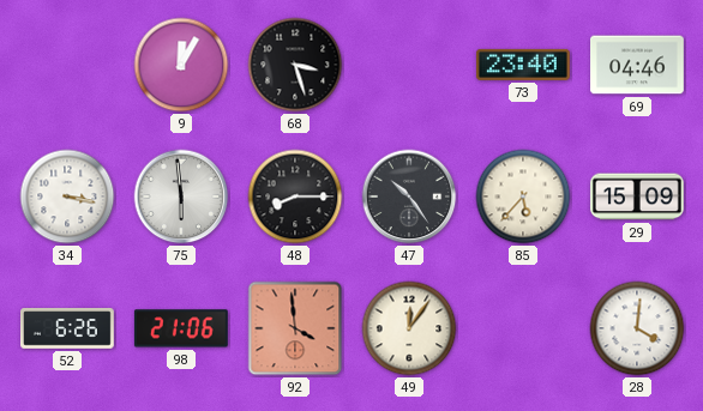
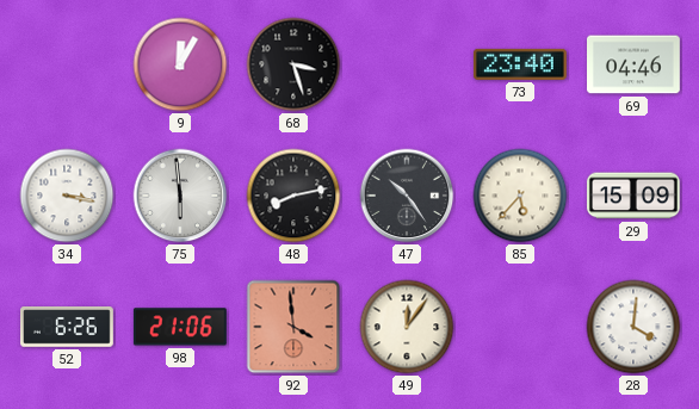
48: 8:15 -> 8:13
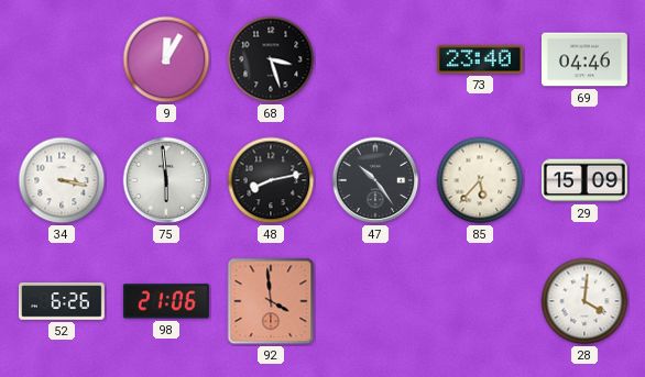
49: 12:06 -> none
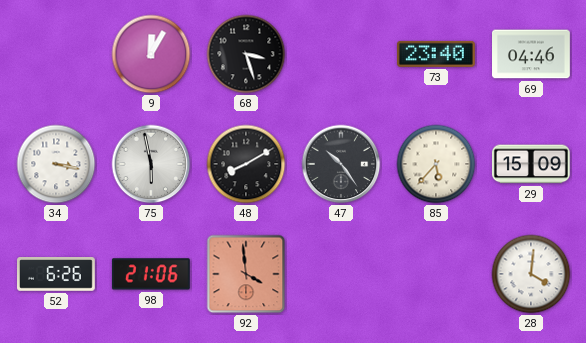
75: 5:59 -> 5:58
48: 8:13 -> 8:10
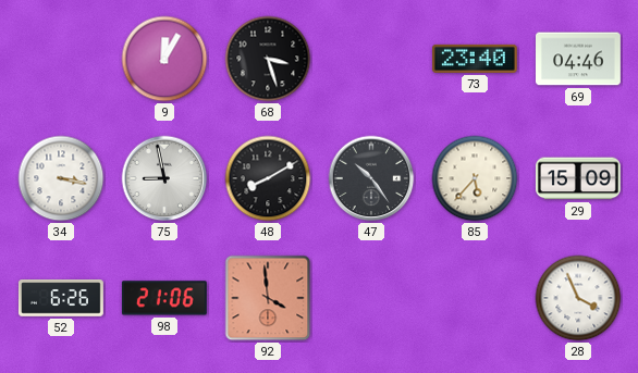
75: 5:58 -> 8:58
28: 4:01 -> 3:56
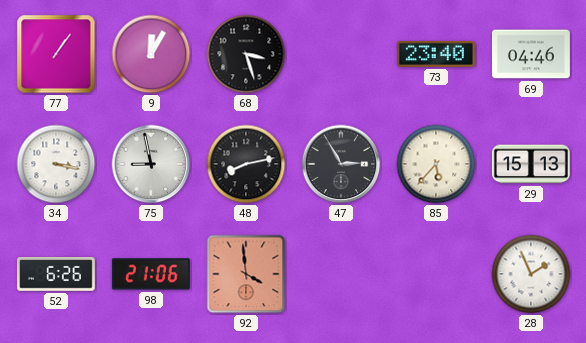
77: none -> 1:06
48: 8:10 -> 8:13
47: 10:24 -> 2:55
29: 15:09 -> 15:13
28: 3:56 -> 1:56
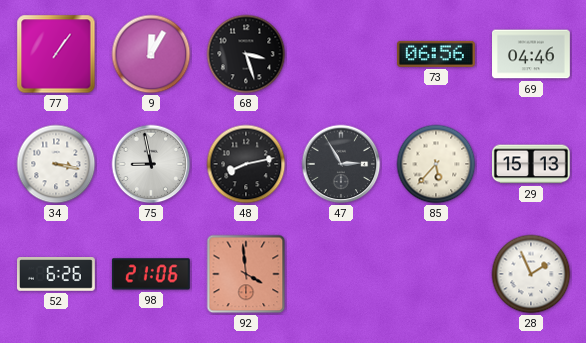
73: 23:40 -> 06:56
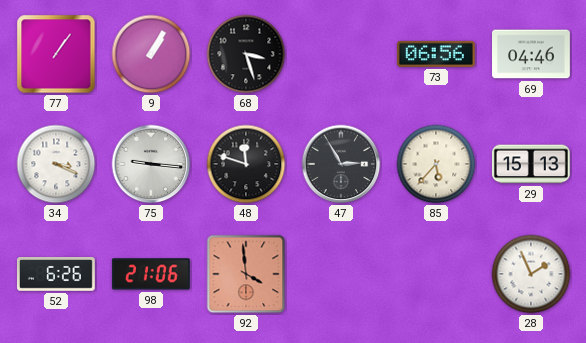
9: 12:05 -> 1:05
34: 3:17 -> 3:19
75: 8:58 -> 9:16
48: 8:13 -> 11:48
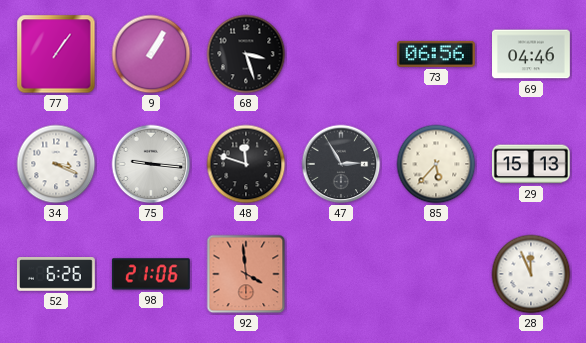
28: 1:56 -> 11:56
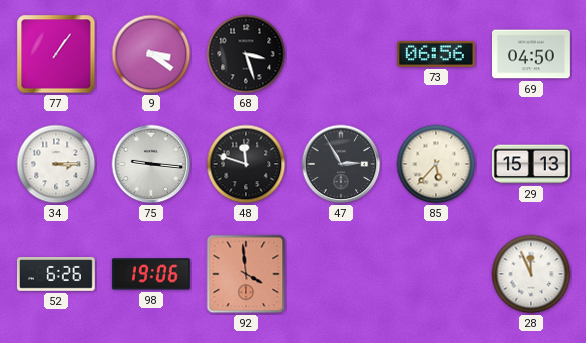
9: 1:05 -> 3:21
69: 04:46 -> 04:50
34: 3:19 -> 3:15
98: 21:06 -> 19:06
